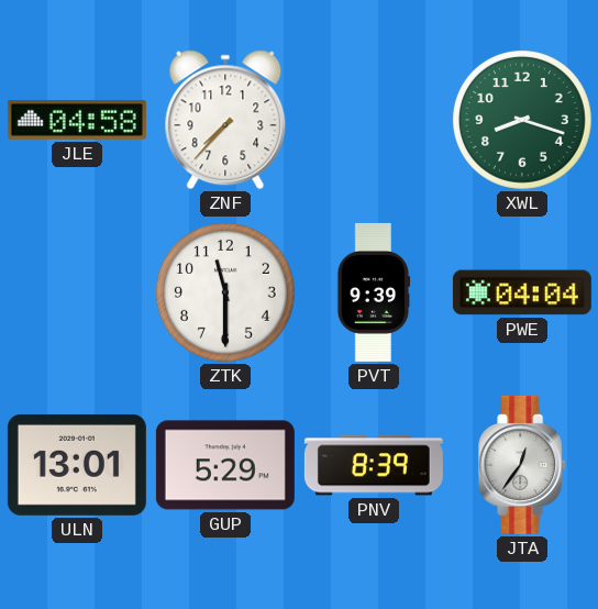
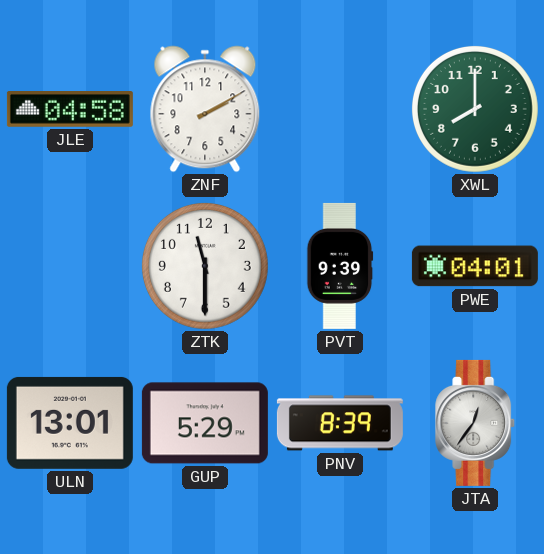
ZNF: 7:37 -> 2:10
XWL: 8:18 -> 8:00
PWE: 04:04 -> 04:01
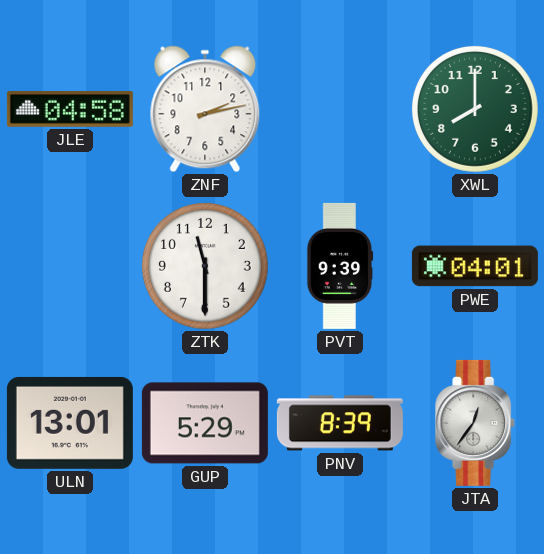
ZNF: 2:10 -> 2:13
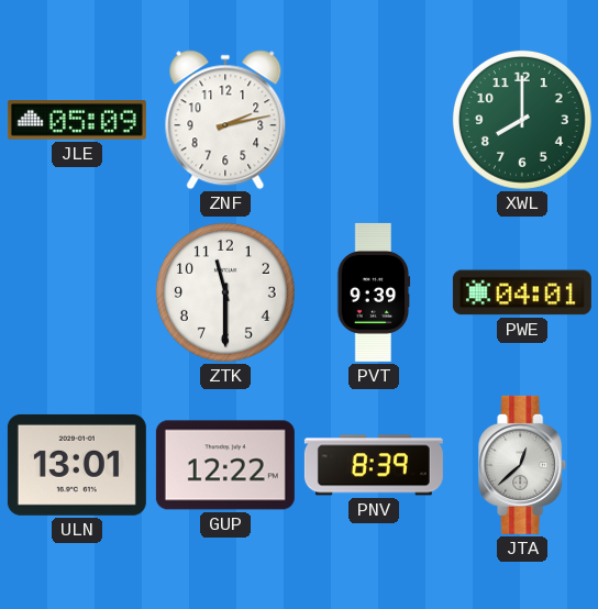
JLE: 04:58 -> 05:09
GUP: 5:29 -> 12:22
JTA: 12:36 -> 12:38
